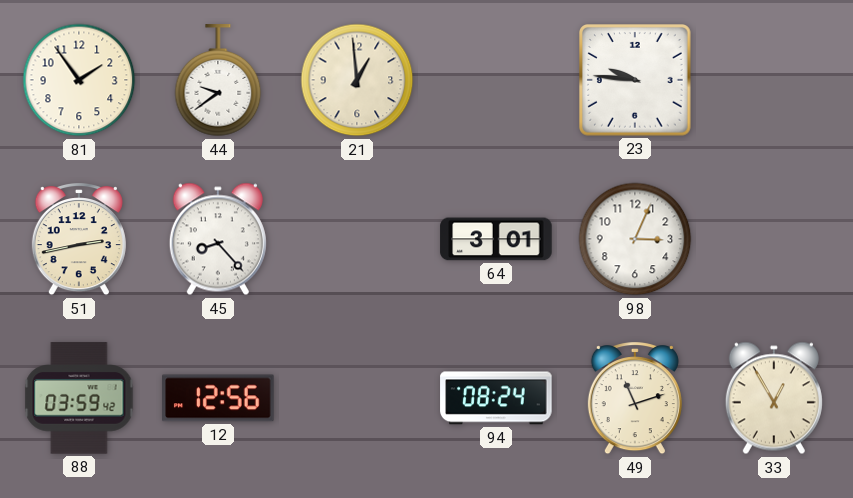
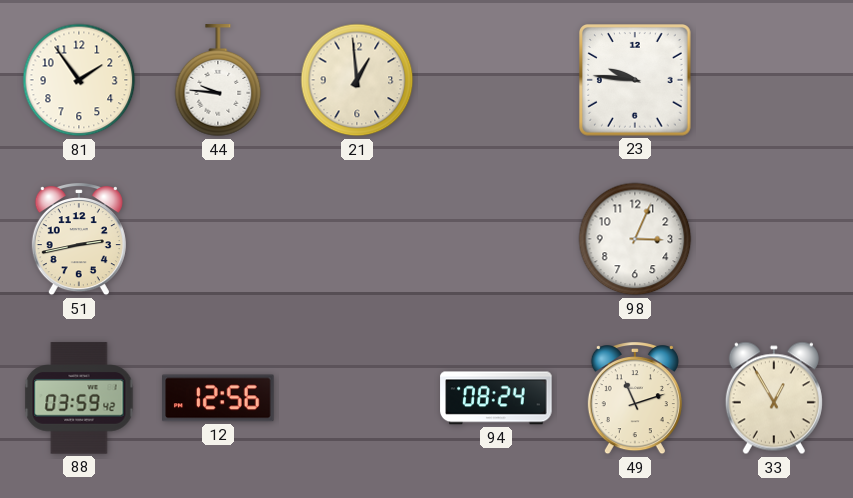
44: 9:39 -> 9:46
45: 8:23 -> none
64: 3:01 -> none
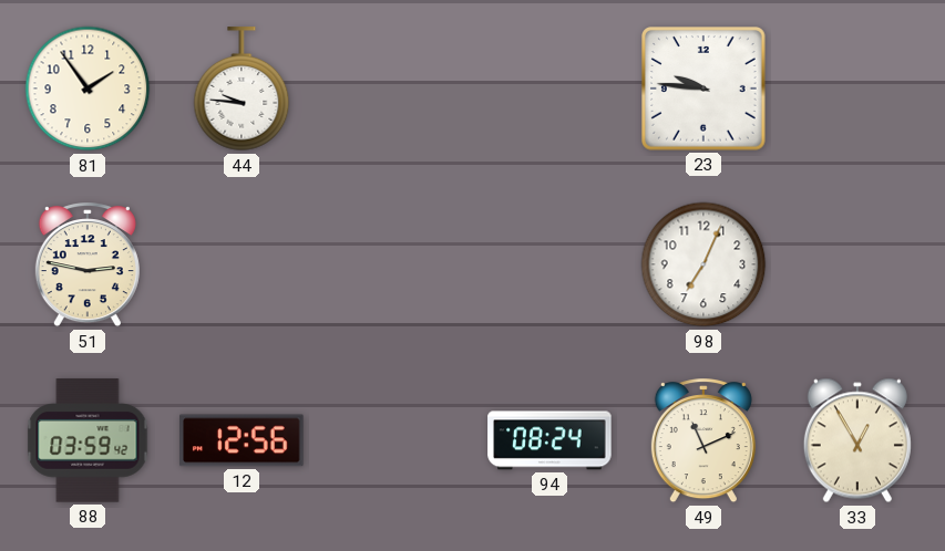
21: 12:59 -> none
51: 2:43 -> 2:47
98: 3:04 -> 7:04
49: 11:12 -> 11:11
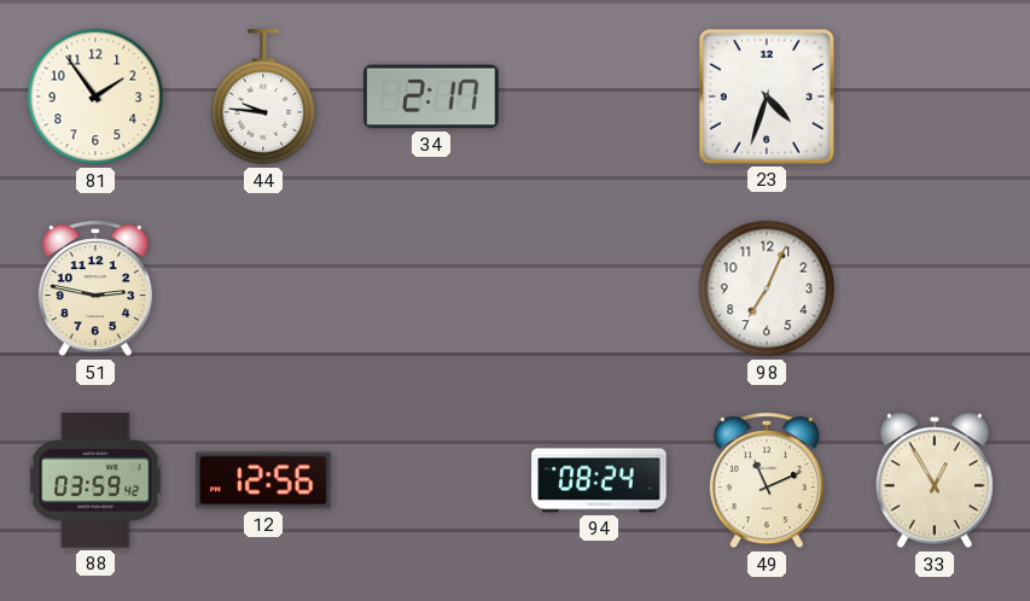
34: none -> 2:17
23: 9:46 -> 4:33
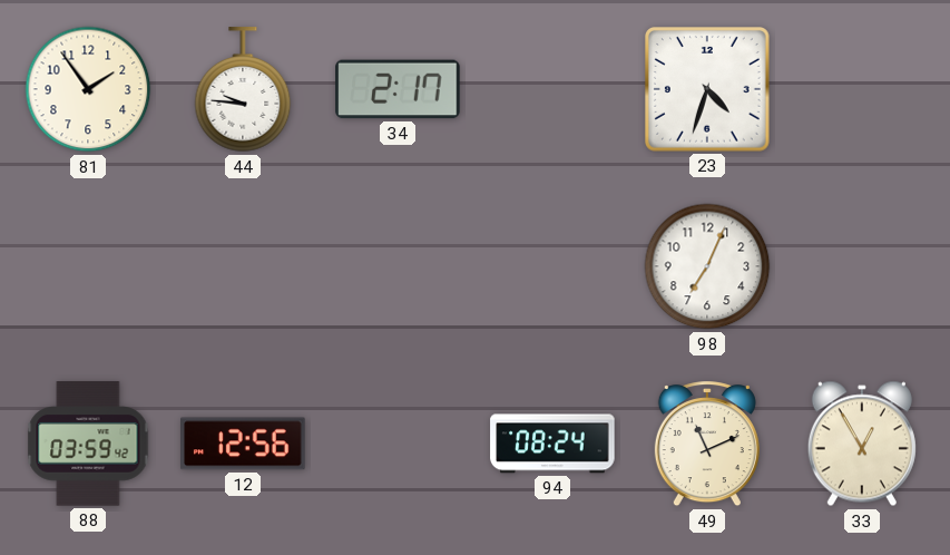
51: 2:47 -> none
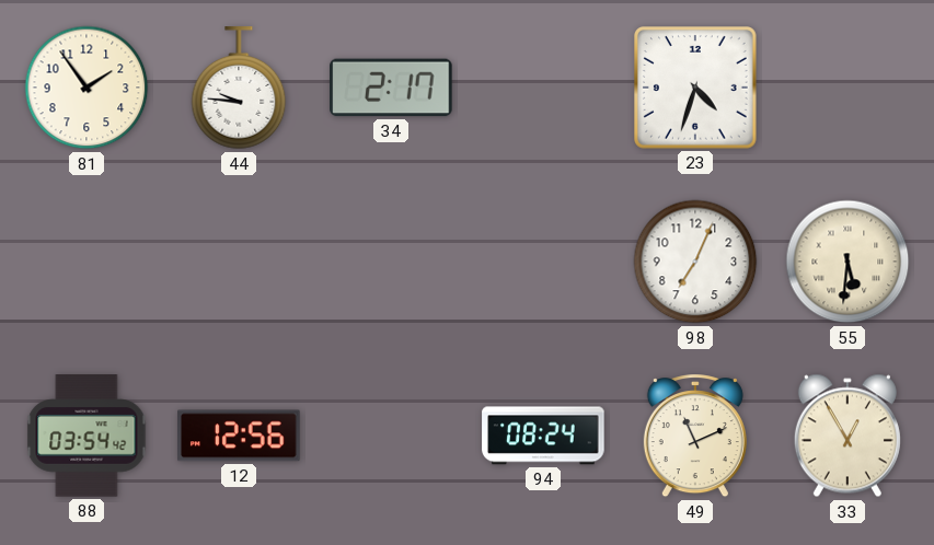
55: none -> 5:31
88: 03:59 -> 03:54
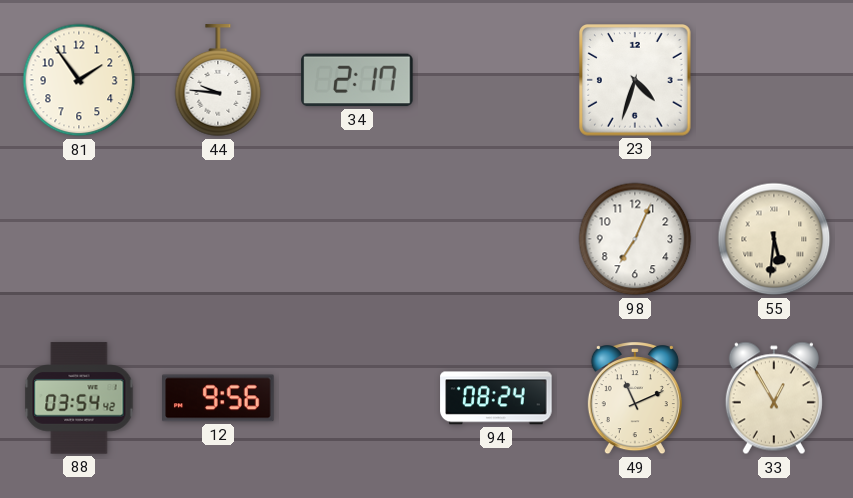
12: 12:56 -> 9:56
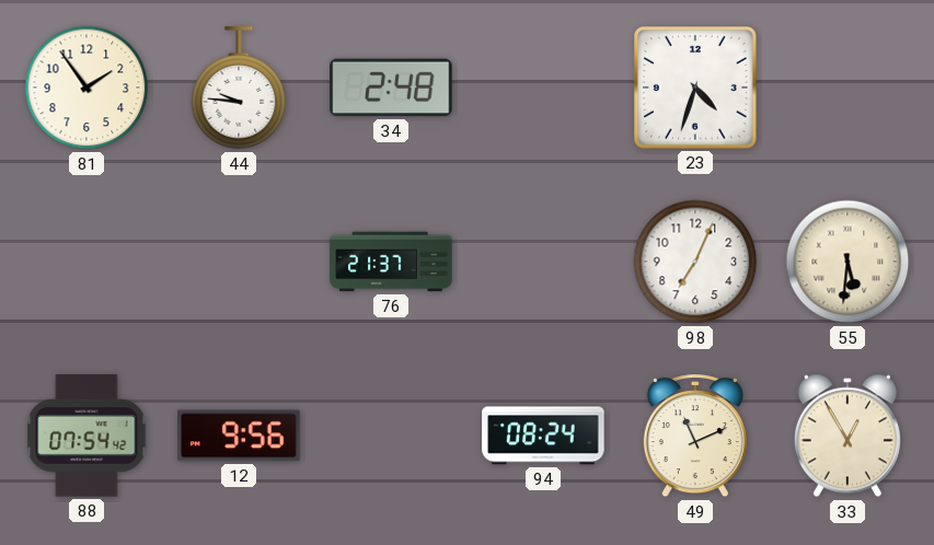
34: 2:17 -> 2:48
76: none -> 21:37
88: 03:54 -> 07:54
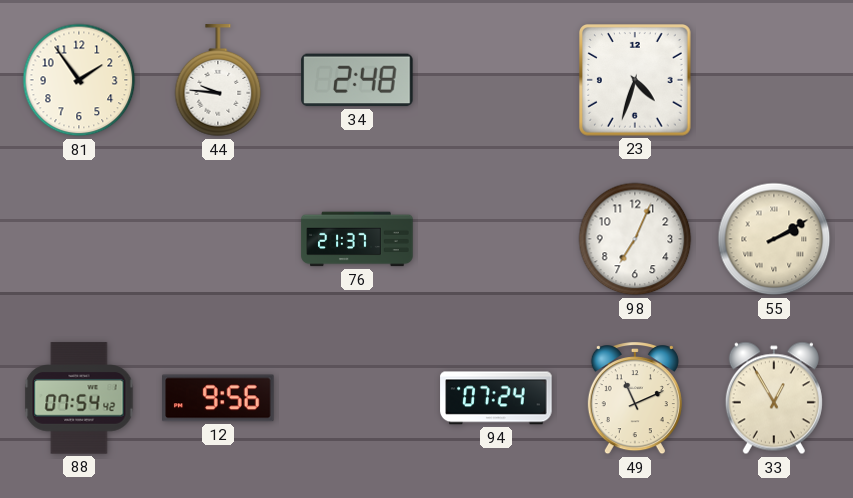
55: 5:31 -> 2:10
94: 08:24 -> 07:24
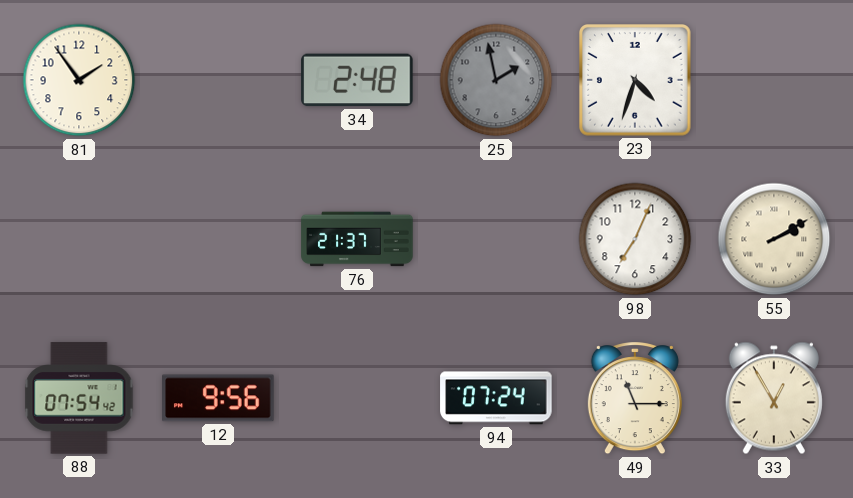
44: 9:46 -> none
25: none -> 1:58
49: 11:11 -> 11:15
